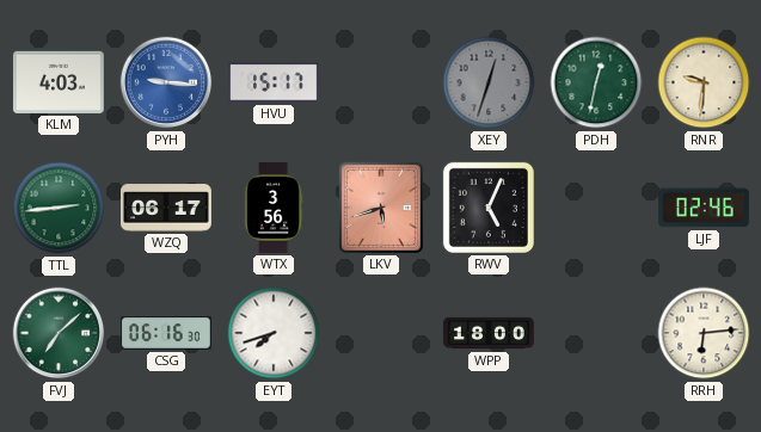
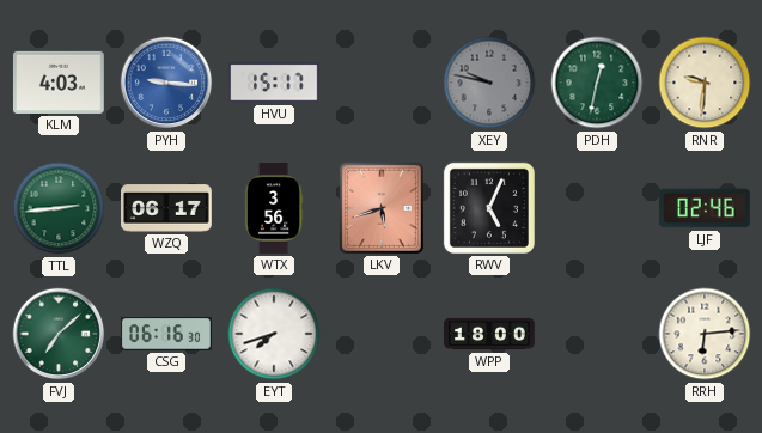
XEY: 12:33 -> 9:47
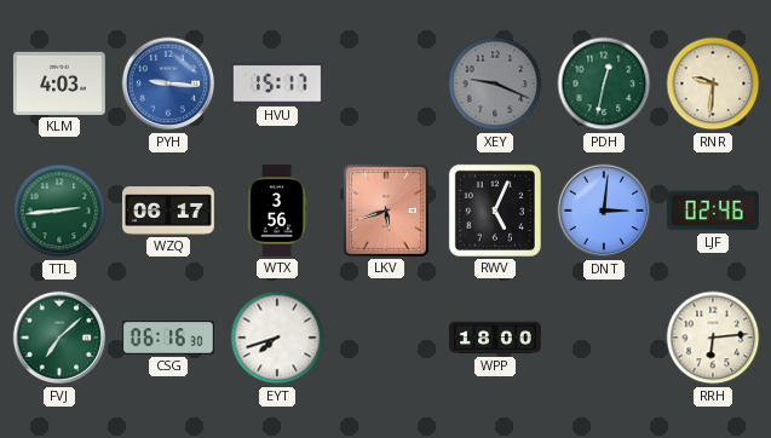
XEY: 9:47 -> 9:19
DNT: none -> 3:01
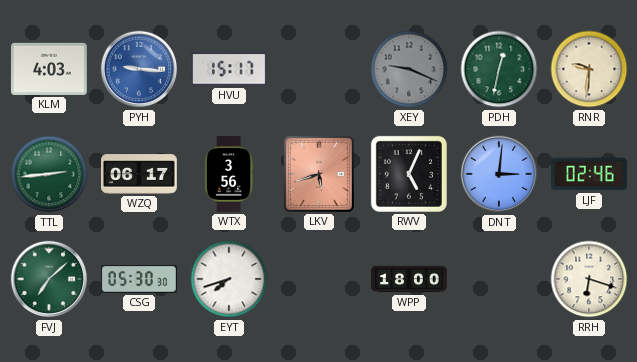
CSG: 06:16 -> 05:30
RRH: 6:14 -> 6:18
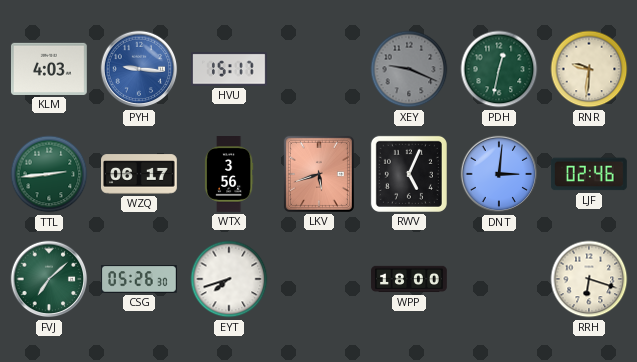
CSG: 05:30 -> 05:26
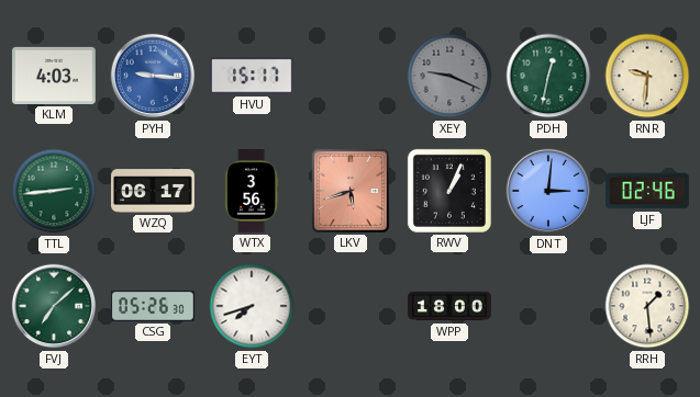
RWV: 5:04 -> 1:04
RRH: 6:18 -> 1:29
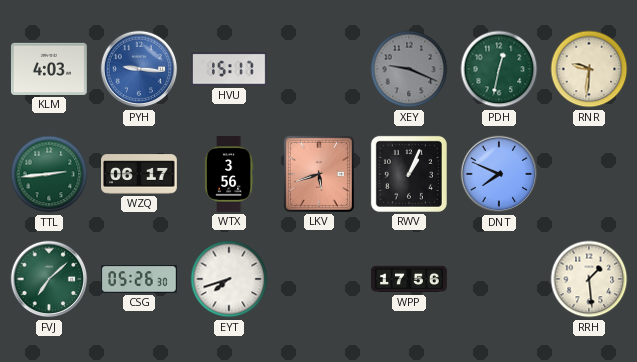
DNT: 3:01 -> 7:49
LJF: 02:46 -> none
WPP: 18:00 -> 17:56
